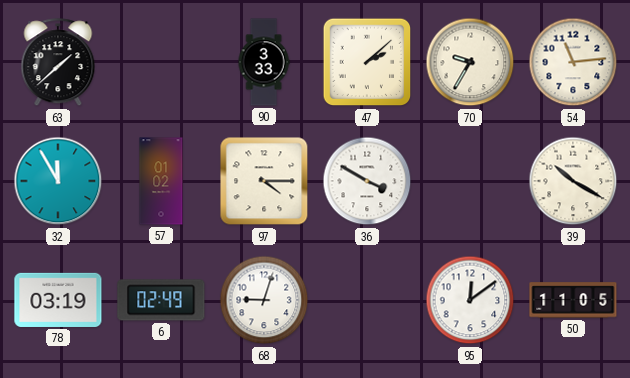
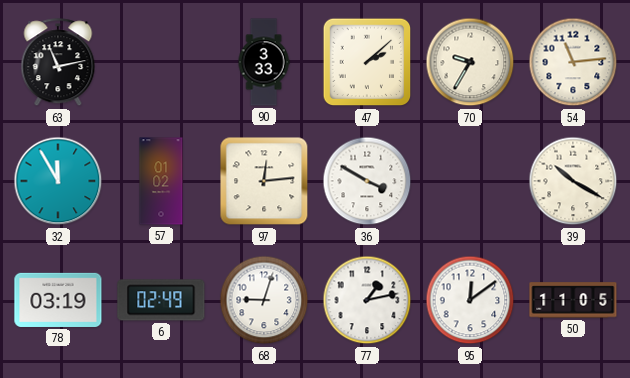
63: 1:38 -> 11:13
97: 4:15 -> 12:14
77: none -> 1:13
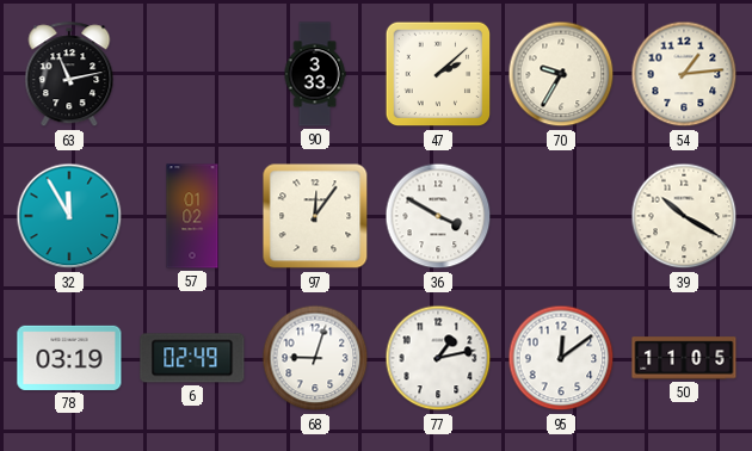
54: 11:14 -> 1:14
97: 12:14 -> 12:06
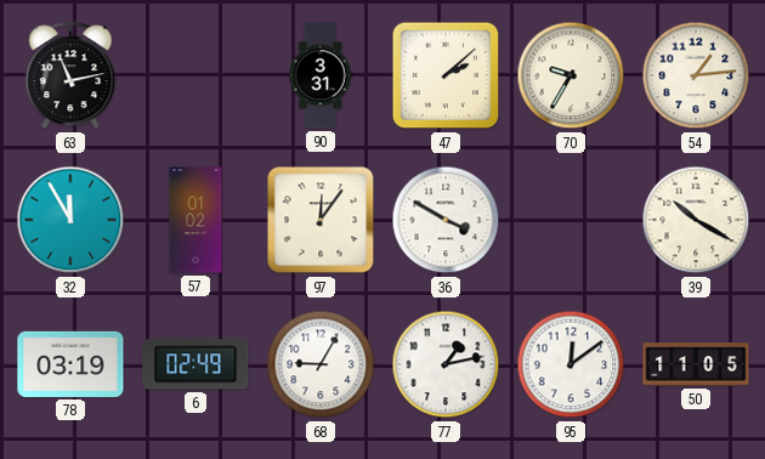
90: 3:33 -> 3:31
68: 9:03 -> 9:05
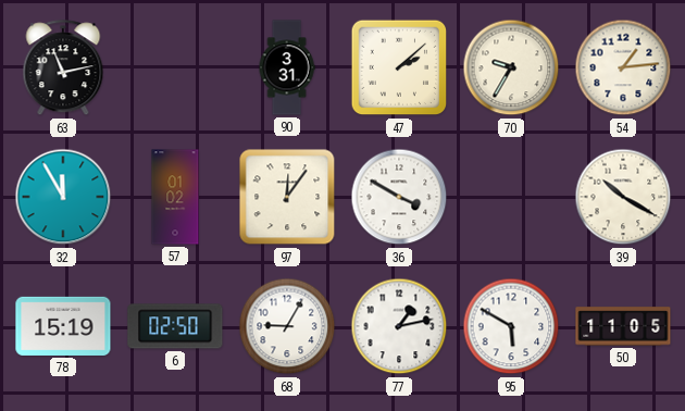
78: 03:19 -> 15:19
6: 02:49 -> 02:50
95: 12:09 -> 5:50
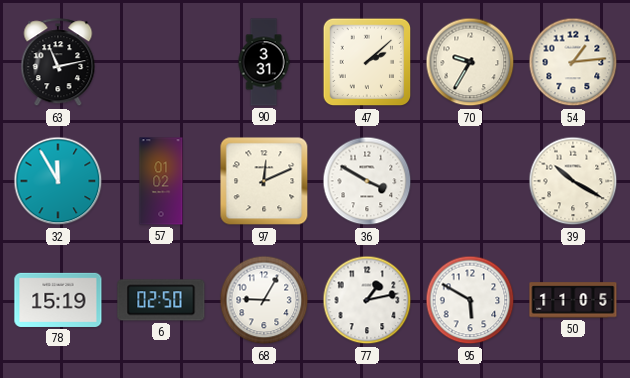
97: 12:06 -> 12:11
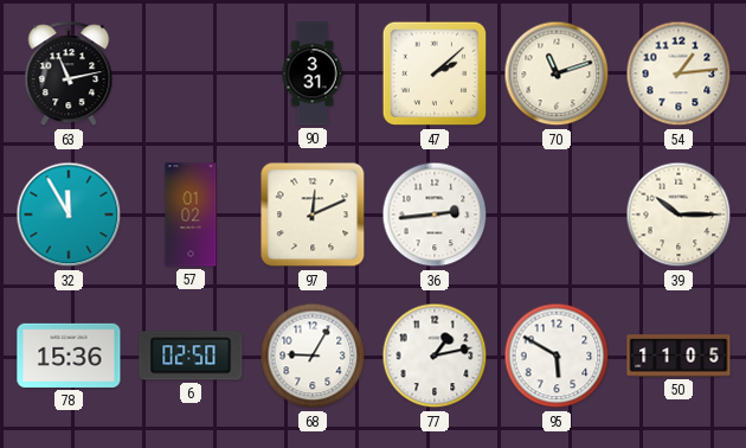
70: 9:35 -> 11:12
36: 3:50 -> 2:44
39: 10:20 -> 10:15
78: 15:19 -> 15:36
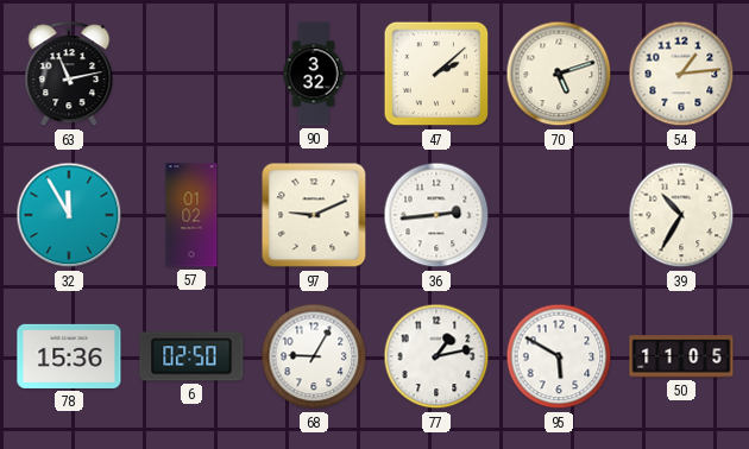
90: 3:31 -> 3:32
70: 11:12 -> 5:12
97: 12:11 -> 9:11
39: 10:15 -> 10:35
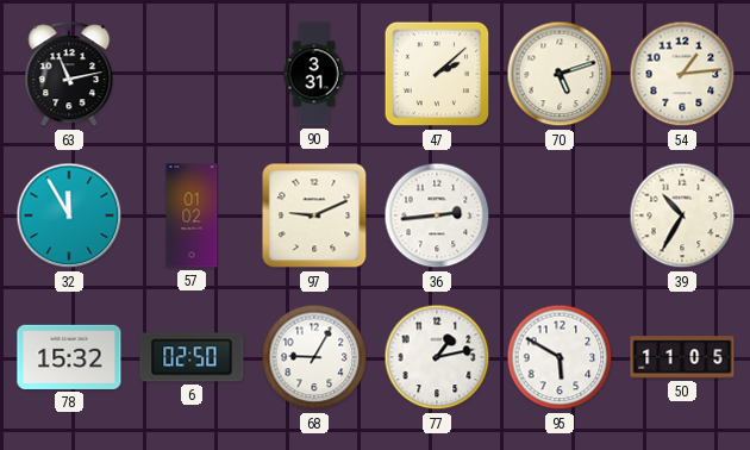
90: 3:32 -> 3:31
78: 15:36 -> 15:32
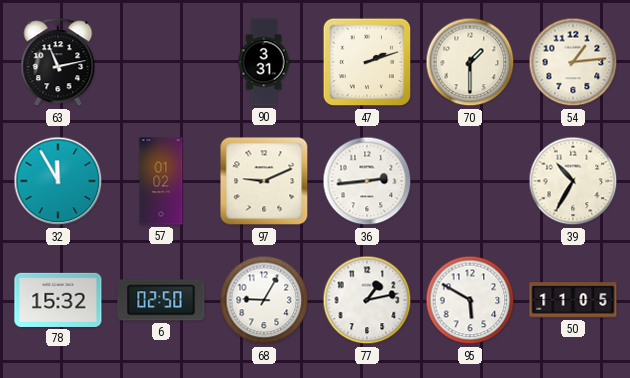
47: 2:08 -> 2:12
70: 5:12 -> 1:30
